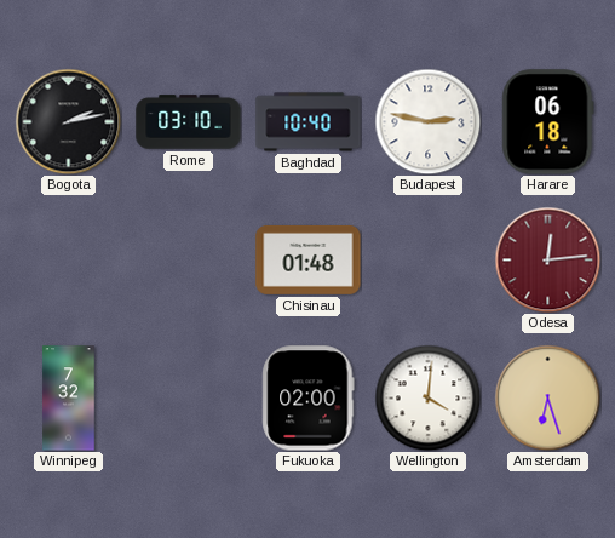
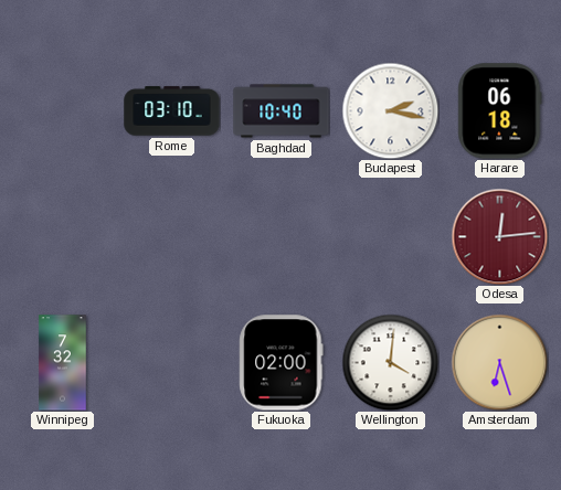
Bogota: 2:13 -> none
Budapest: 2:47 -> 2:17
Chisinau: 01:48 -> none
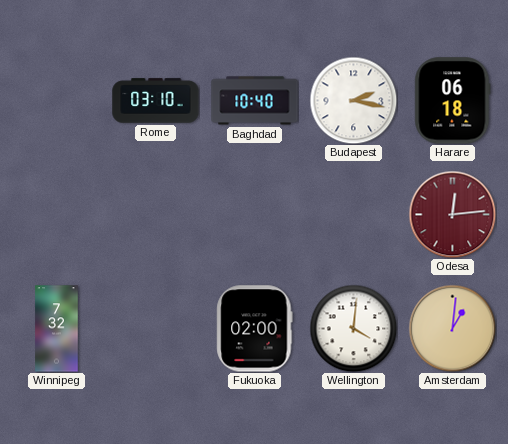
Amsterdam: 6:27 -> 1:01
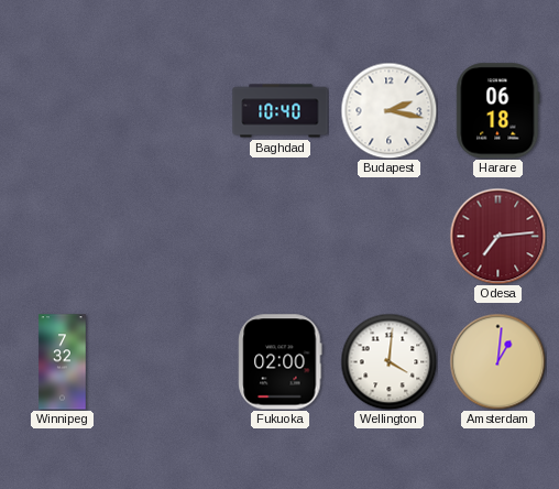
Rome: 03:10 -> none
Odesa: 12:14 -> 7:14
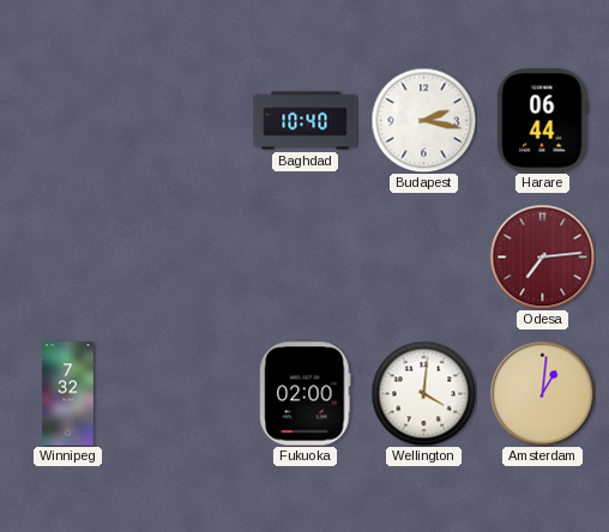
Harare: 06:18 -> 06:44
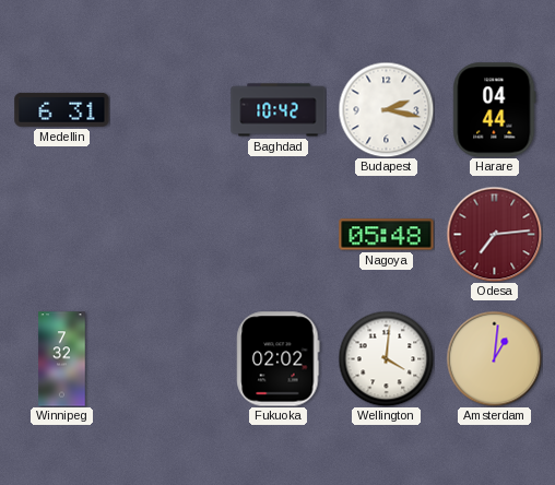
Medellin: none -> 6:31
Baghdad: 10:40 -> 10:42
Harare: 06:44 -> 04:44
Nagoya: none -> 05:48
Fukuoka: 02:00 -> 02:02
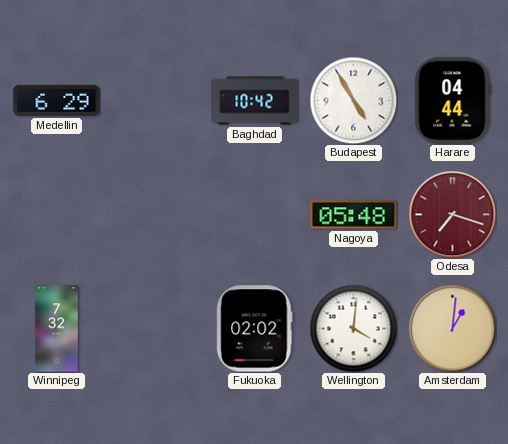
Medellin: 6:31 -> 6:29
Budapest: 2:17 -> 4:55
Odesa: 7:14 -> 7:18
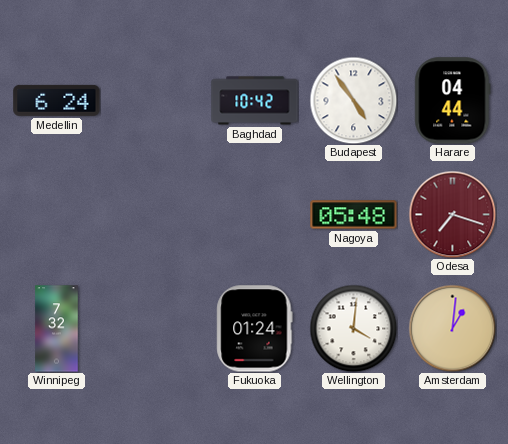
Medellin: 6:29 -> 6:24
Budapest: 4:55 -> 4:54
Fukuoka: 02:02 -> 01:24
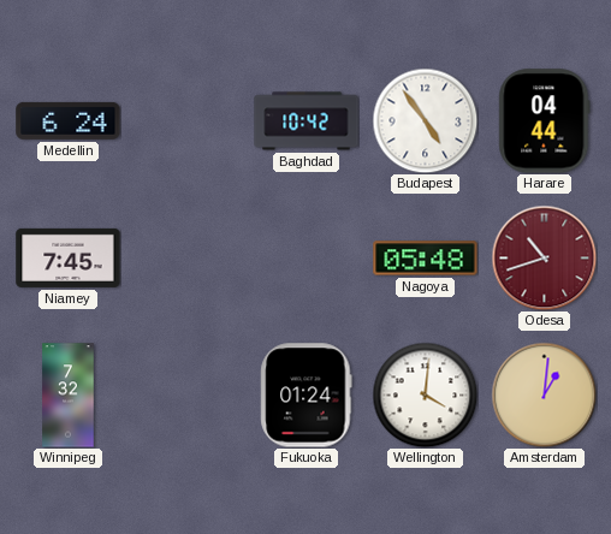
Niamey: none -> 7:45
Odesa: 7:18 -> 10:42
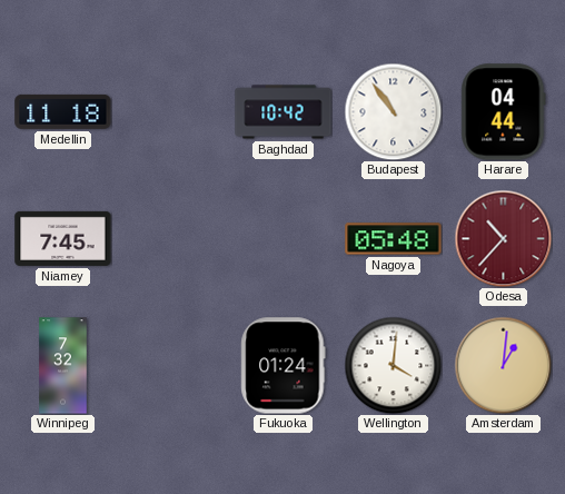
Medellin: 6:24 -> 11:18
Budapest: 4:54 -> 10:54
Odesa: 10:42 -> 10:37
